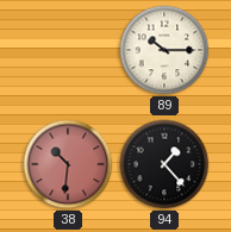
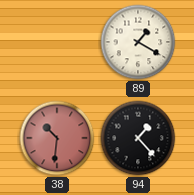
89: 10:15 -> 1:20
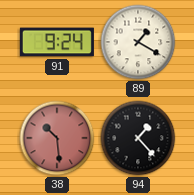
91: none -> 9:24
38: 10:31 -> 10:29
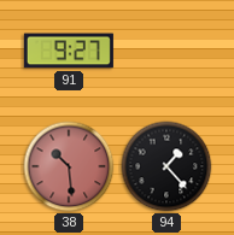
91: 9:24 -> 9:27
89: 1:20 -> none
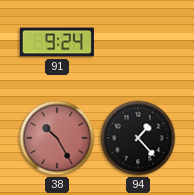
91: 9:27 -> 9:24
38: 10:29 -> 10:25
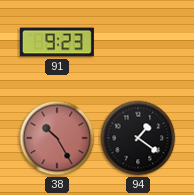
91: 9:24 -> 9:23
94: 1:23 -> 1:21
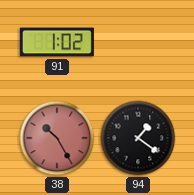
91: 9:23 -> 1:02
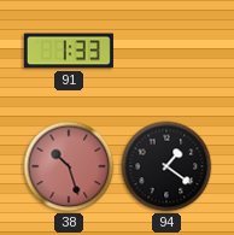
91: 1:02 -> 1:33
38: 10:25 -> 10:27
